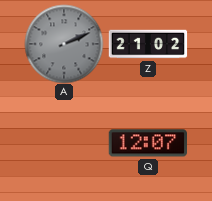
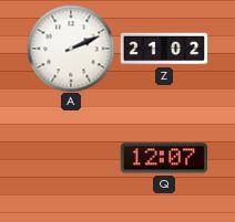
A dial: grey -> white
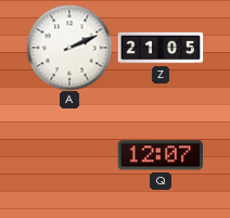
Z: 21:02 -> 21:05
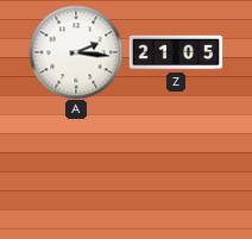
A: 2:11 -> 2:16
Q: 12:07 -> none
